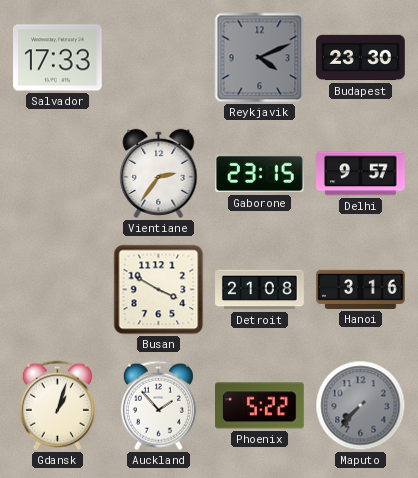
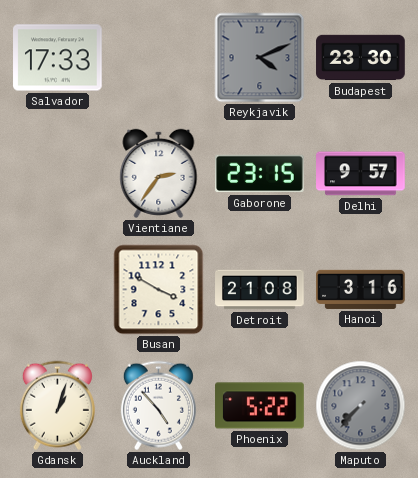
Auckland: 1:53 -> 4:53
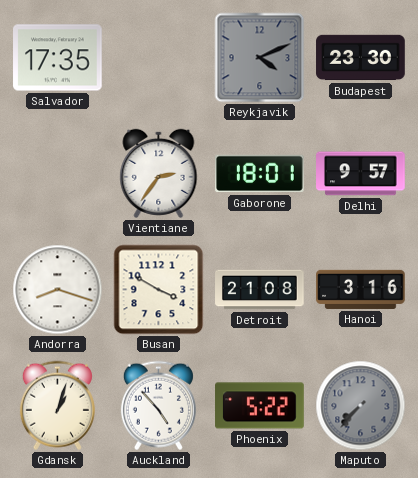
Salvador: 17:33 -> 17:35
Gaborone: 23:15 -> 18:01
Andorra: none -> 8:18
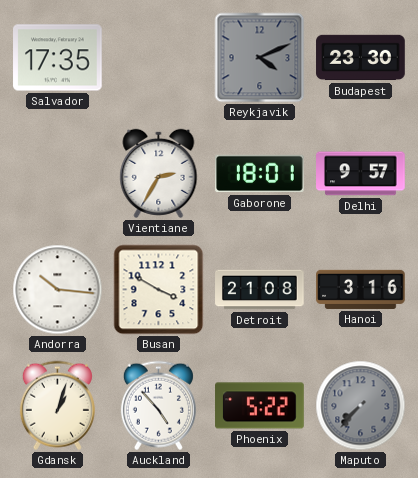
Vientiane: 2:36 -> 2:35
Andorra: 8:18 -> 10:16
